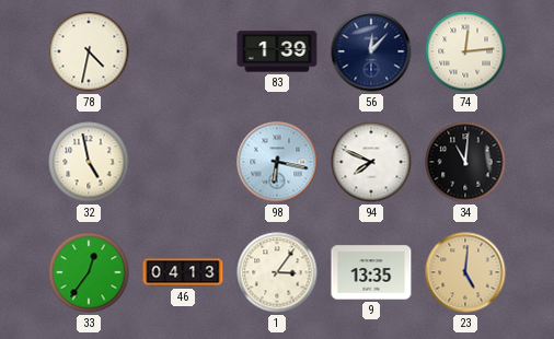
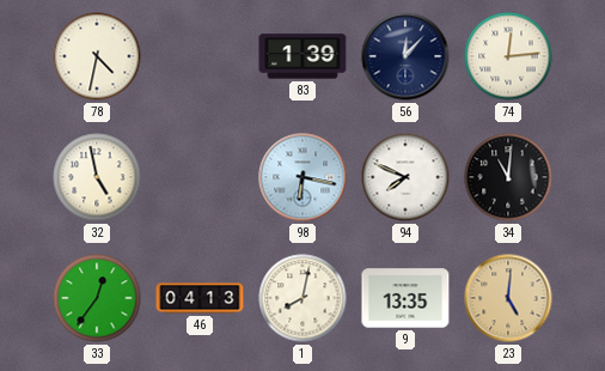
1: 3:06 -> 8:02
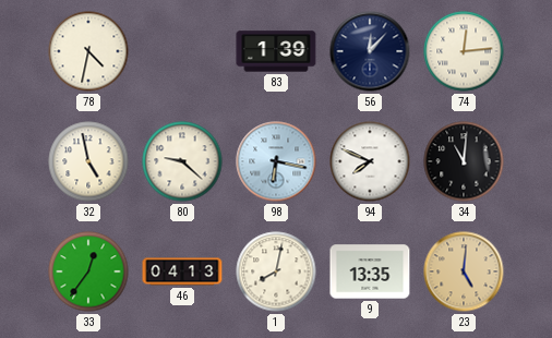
80: none -> 9:22
